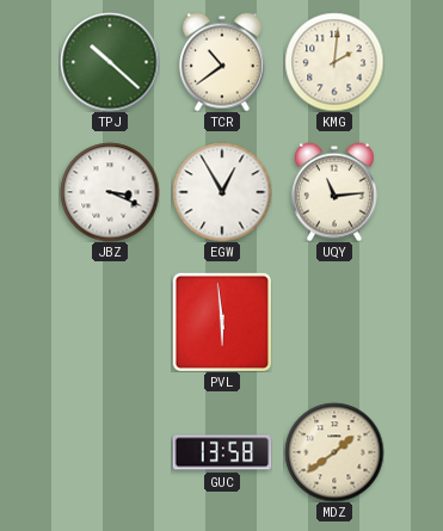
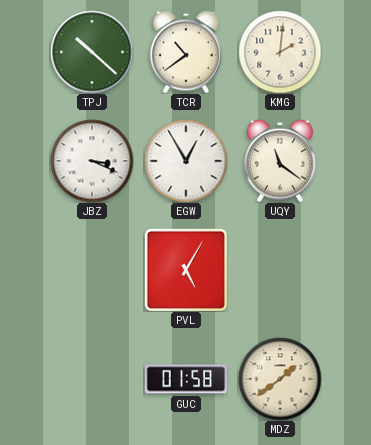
UQY: 11:14 -> 11:21
PVL: 5:59 -> 5:05
GUC: 13:58 -> 01:58
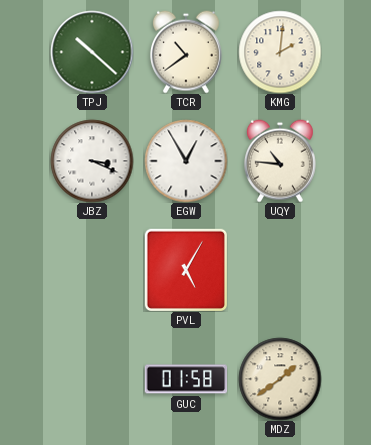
UQY: 11:21 -> 10:46
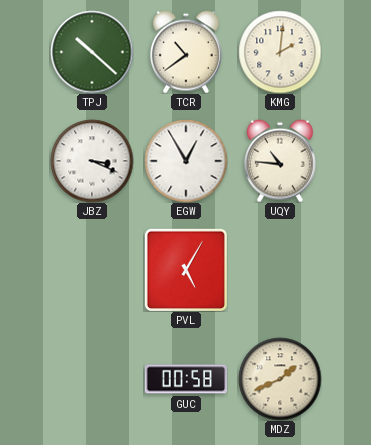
GUC: 01:58 -> 00:58
MDZ: 1:39 -> 1:41
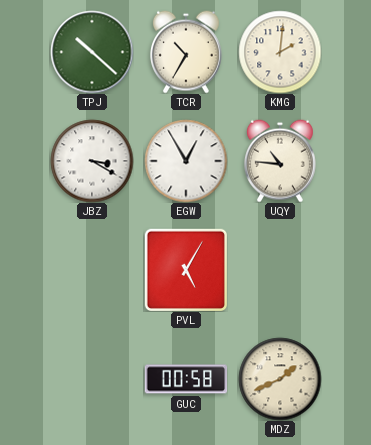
TCR: 10:39 -> 10:35
JBZ: 3:19 -> 3:20
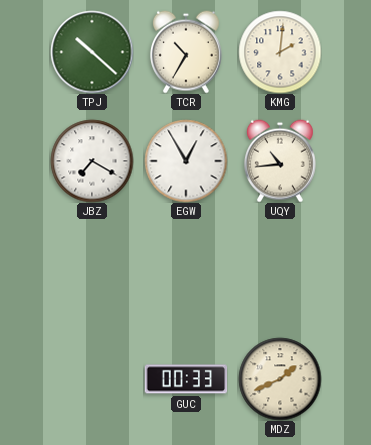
JBZ: 3:20 -> 7:20
UQY: 10:46 -> 10:44
PVL: 5:05 -> none
GUC: 00:58 -> 00:33
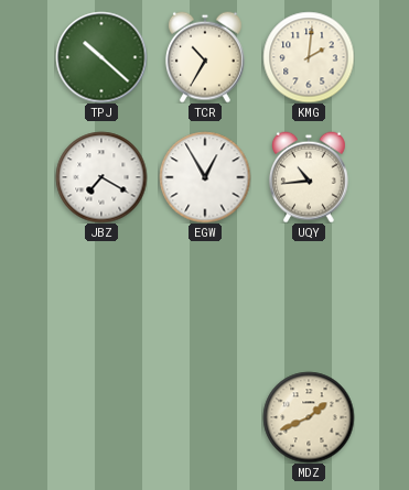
GUC: 00:33 -> none
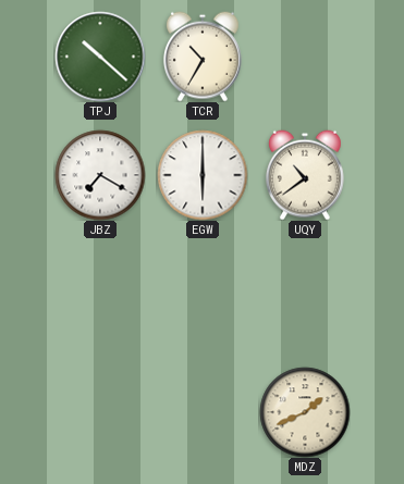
KMG: 2:01 -> none
EGW: 12:55 -> 6:00
UQY: 10:44 -> 10:39
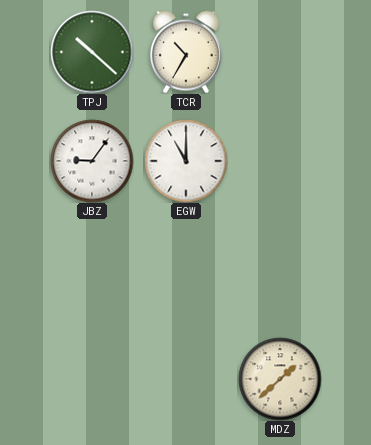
JBZ: 7:20 -> 9:06
EGW: 6:00 -> 11:00
UQY: 10:39 -> none
MDZ: 1:41 -> 1:38
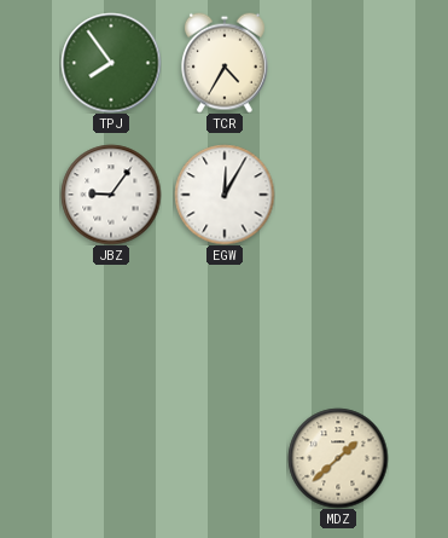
TPJ: 10:22 -> 7:54
TCR: 10:35 -> 4:35
EGW: 11:00 -> 12:05
